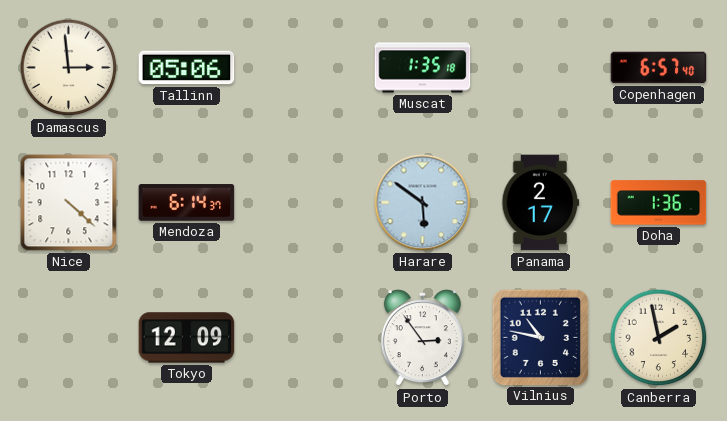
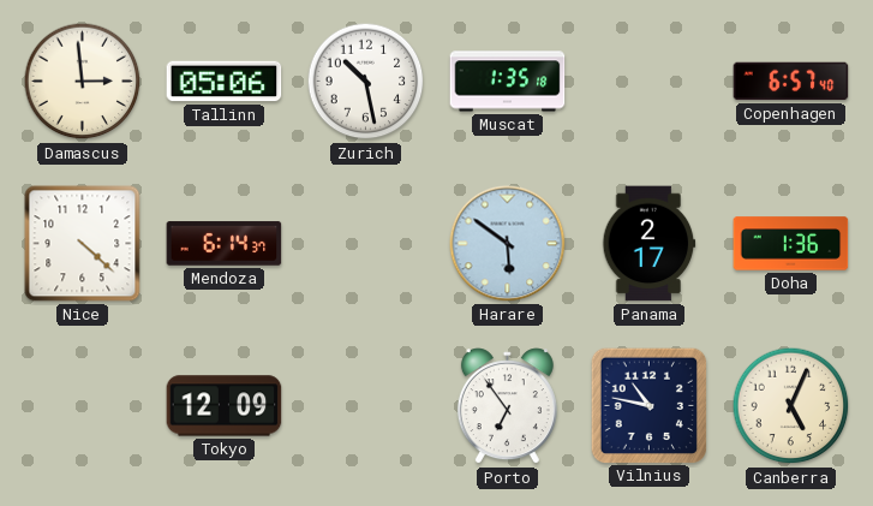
Zurich: none -> 10:28
Porto: 2:54 -> 6:54
Canberra: 1:58 -> 5:04
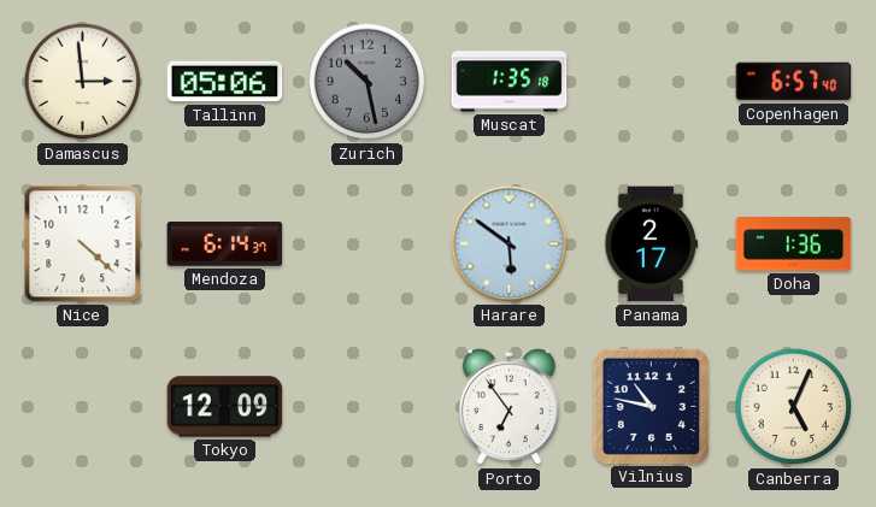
Zurich dial: white -> grey
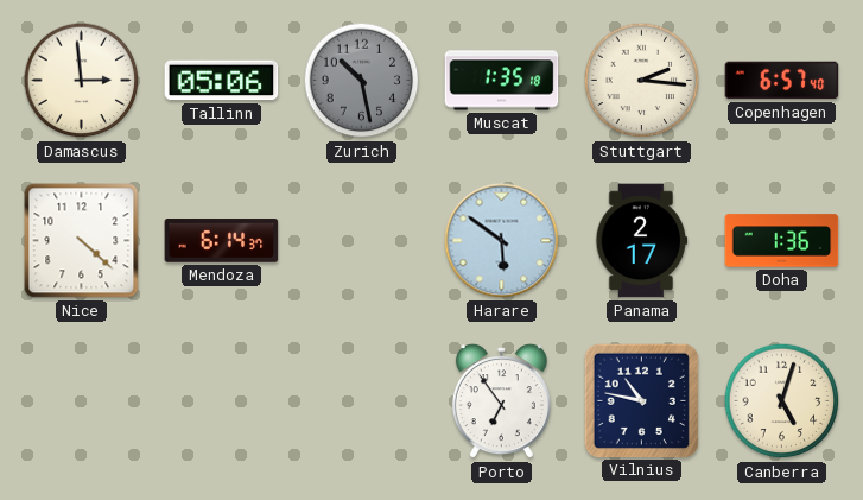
Stuttgart: none -> 2:16
Tokyo: 12:09 -> none
Canberra: 5:04 -> 5:03
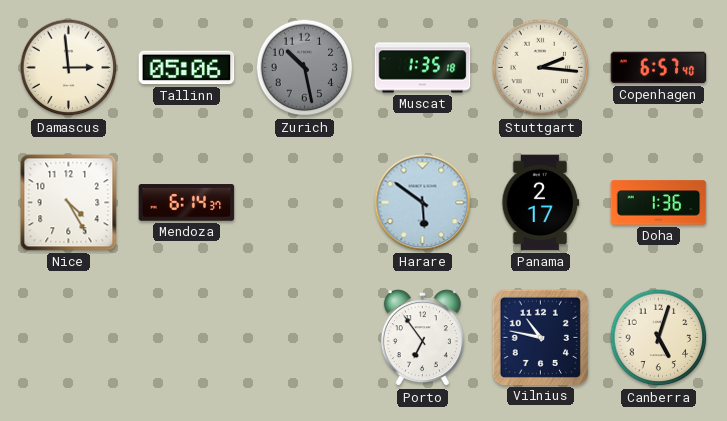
Nice: 4:22 -> 4:25
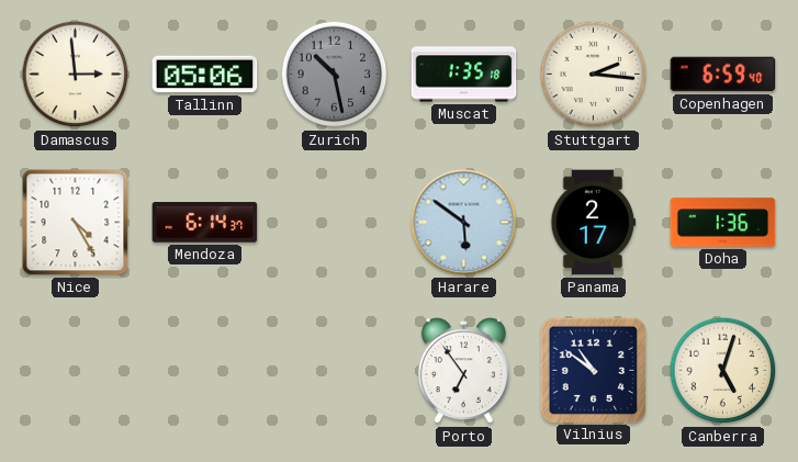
Copenhagen: 6:57 -> 6:59
Vilnius: 10:47 -> 10:51
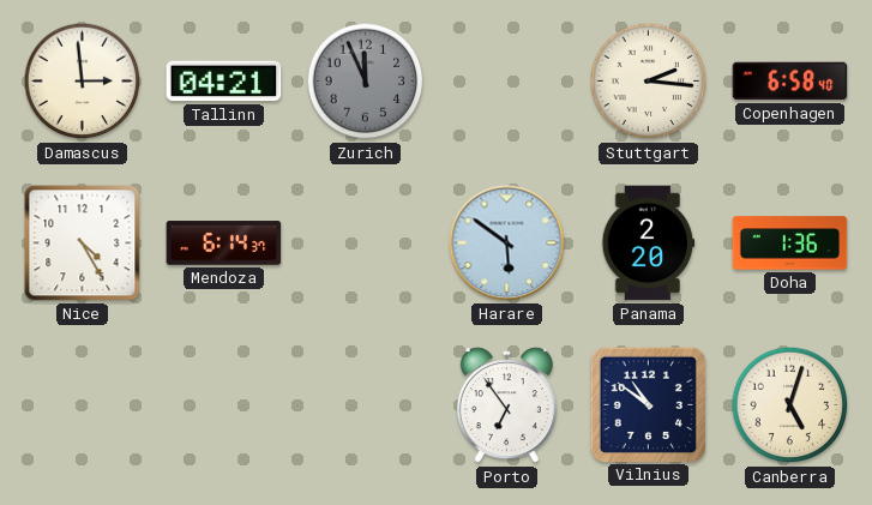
Tallinn: 05:06 -> 04:21
Zurich: 10:28 -> 11:56
Muscat: 1:35 -> none
Copenhagen: 6:59 -> 6:58
Panama: 2:17 -> 2:20
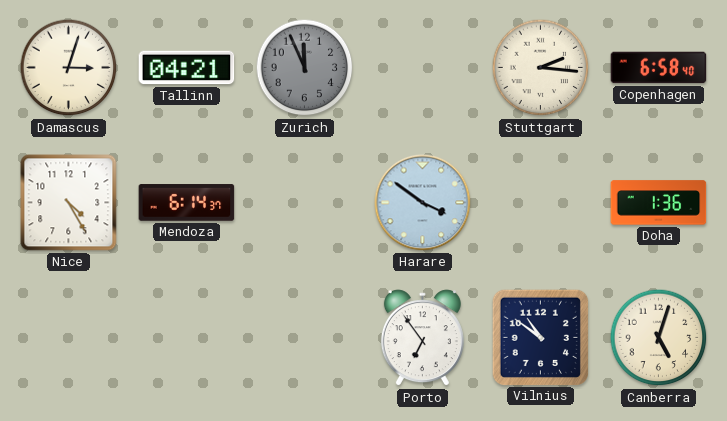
Damascus: 2:59 -> 3:03
Harare: 5:51 -> 3:51
Panama: 2:20 -> none
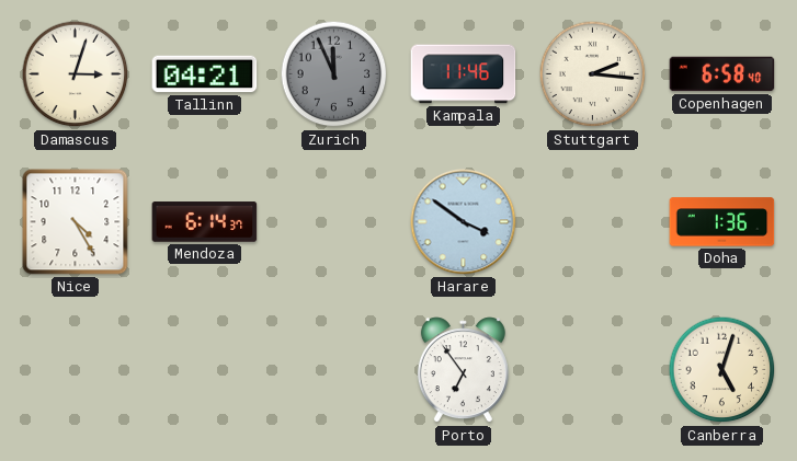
Kampala: none -> 11:46
Vilnius: 10:51 -> none
